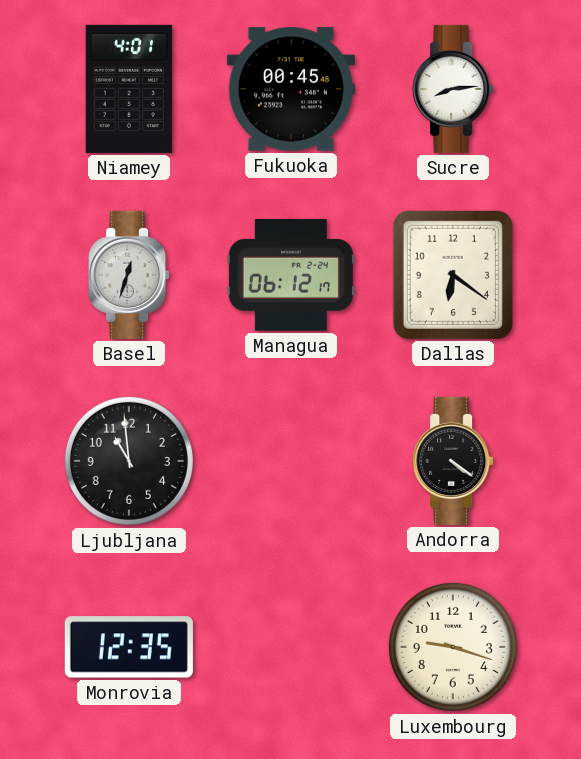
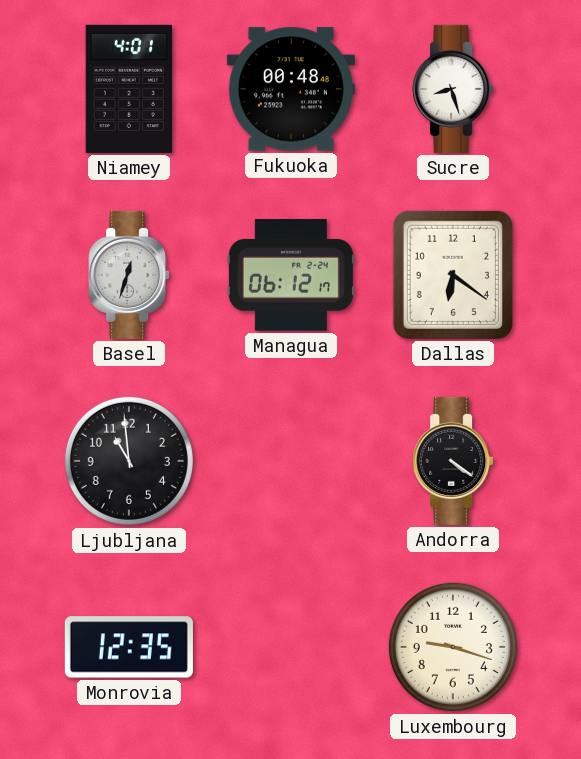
Fukuoka: 00:45 -> 00:48
Sucre: 8:14 -> 8:27
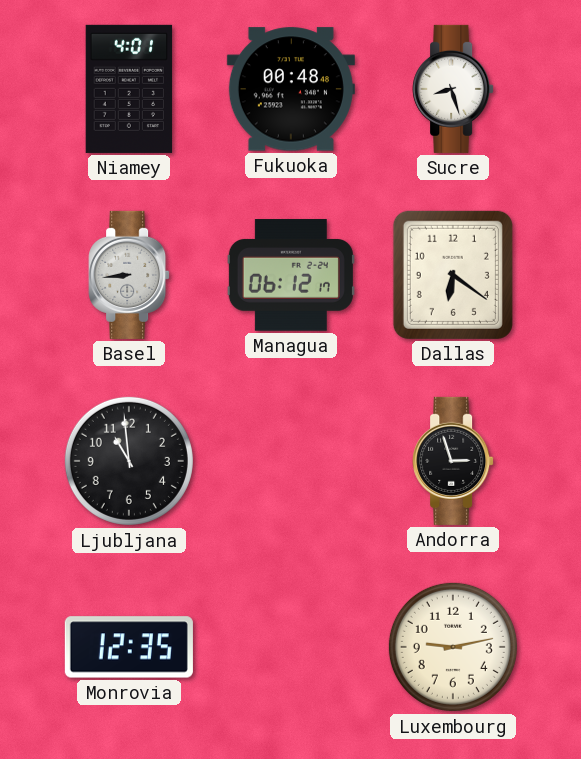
Basel: 12:33 -> 8:44
Andorra: 4:21 -> 2:57
Luxembourg: 9:18 -> 9:13
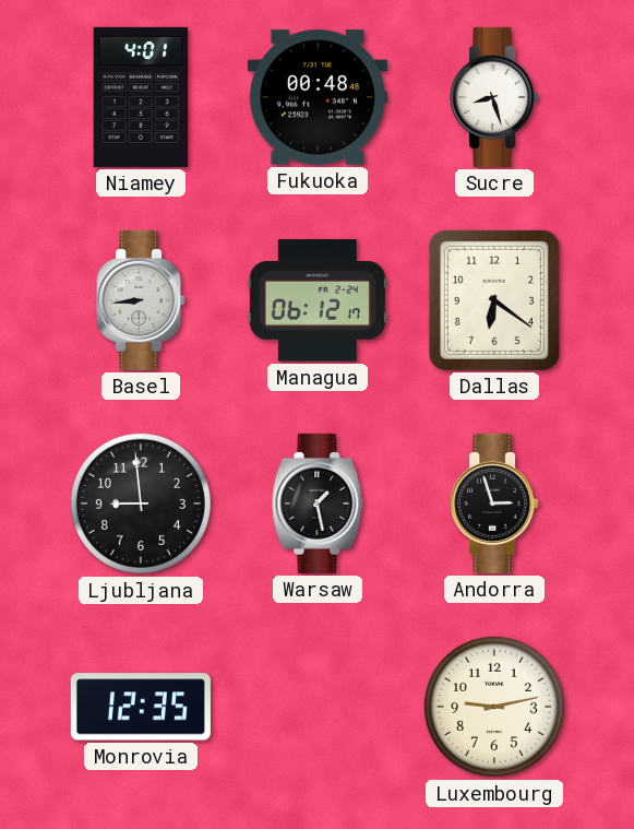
Ljubljana: 10:59 -> 8:59
Warsaw: none -> 1:28
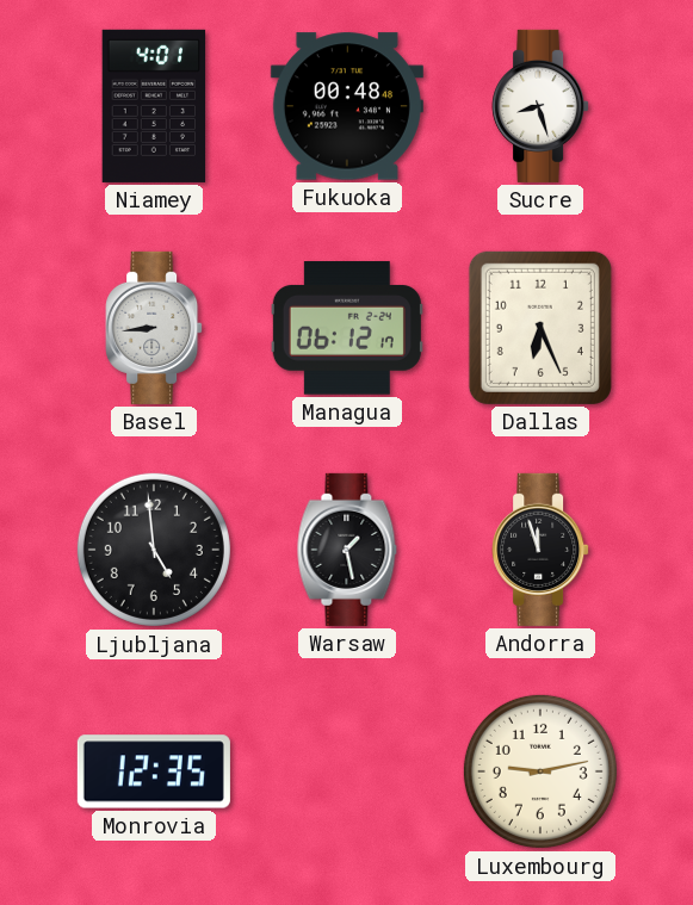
Dallas: 6:21 -> 6:26
Ljubljana: 8:59 -> 4:59
Andorra: 2:57 -> 11:57
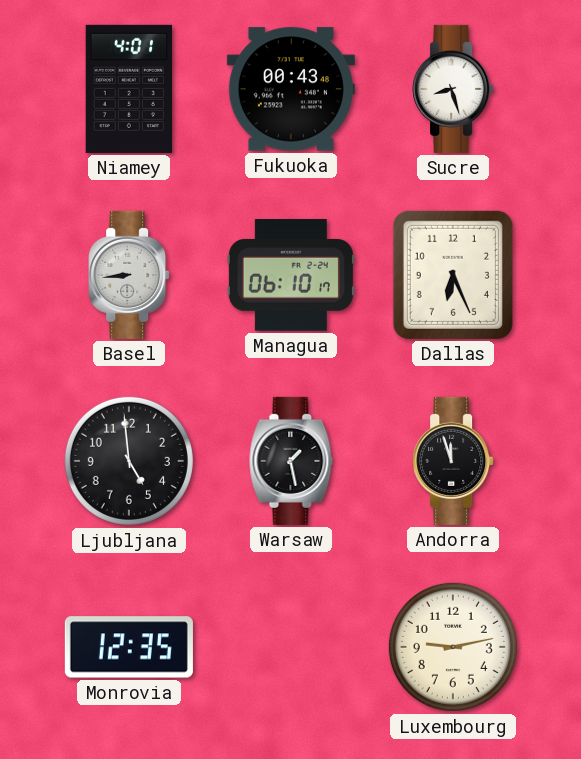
Fukuoka: 00:48 -> 00:43
Managua: 06:12 -> 06:10
